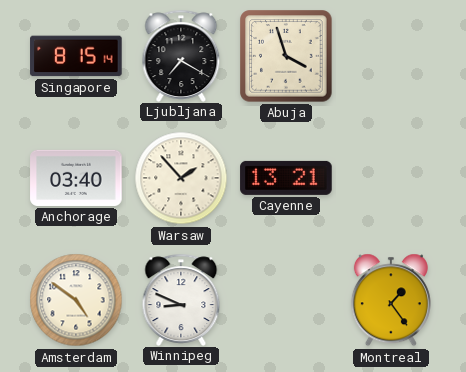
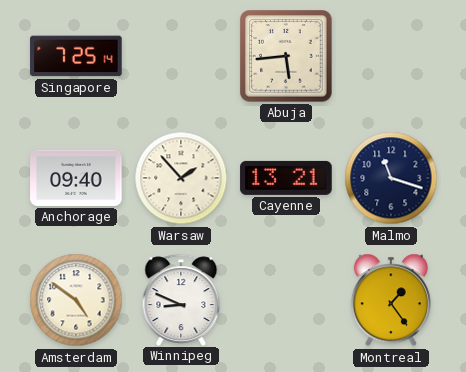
Singapore: 8:15 -> 7:25
Ljubljana: 7:20 -> none
Abuja: 3:57 -> 5:44
Anchorage: 03:40 -> 09:40
Malmo: none -> 11:18
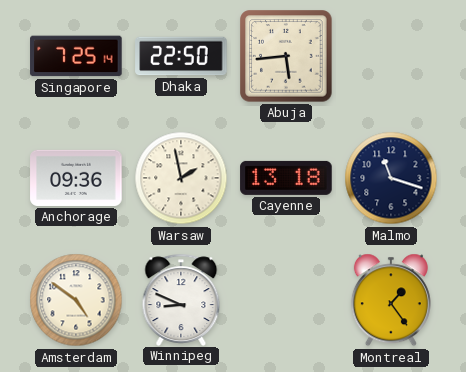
Dhaka: none -> 22:50
Anchorage: 09:40 -> 09:36
Warsaw: 1:53 -> 1:58
Cayenne: 13:21 -> 13:18
